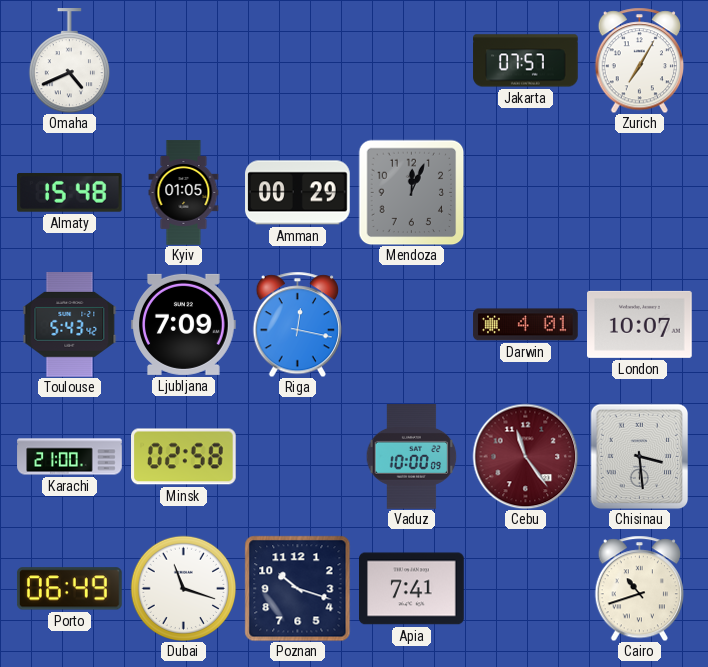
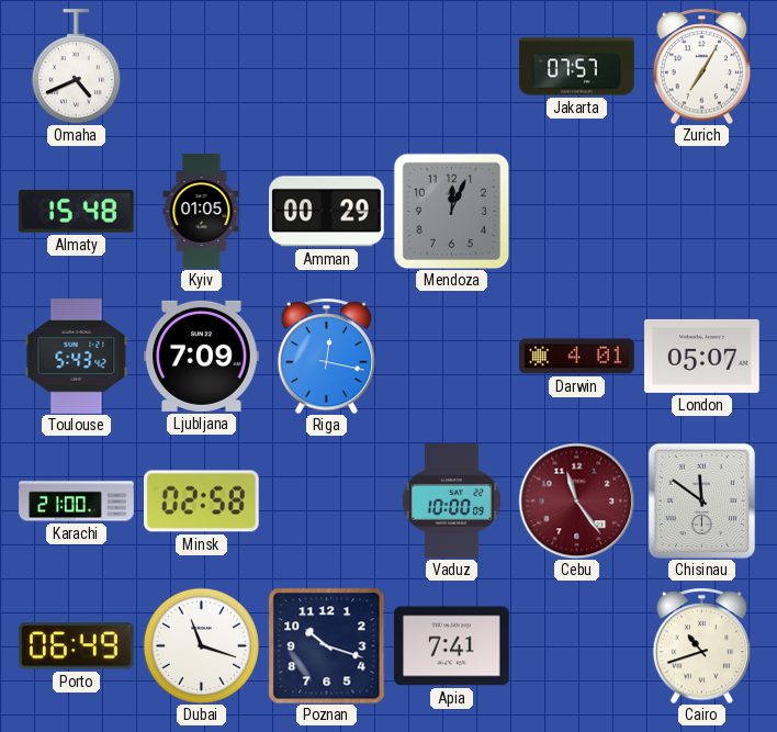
London: 10:07 -> 05:07
Chisinau: 3:29 -> 11:51
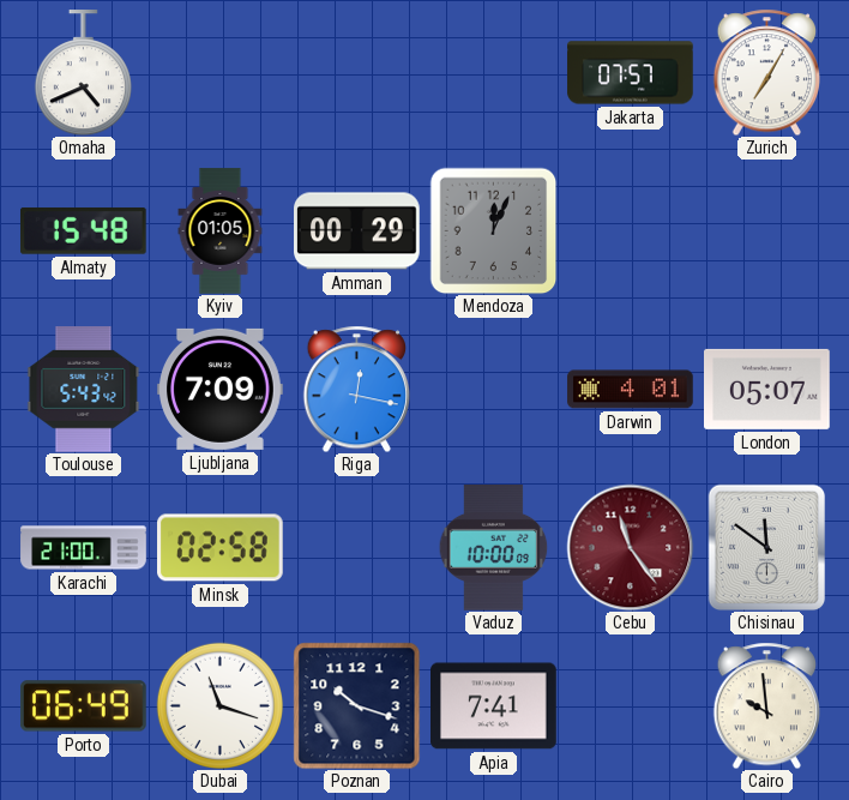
Cairo: 10:42 -> 9:59
